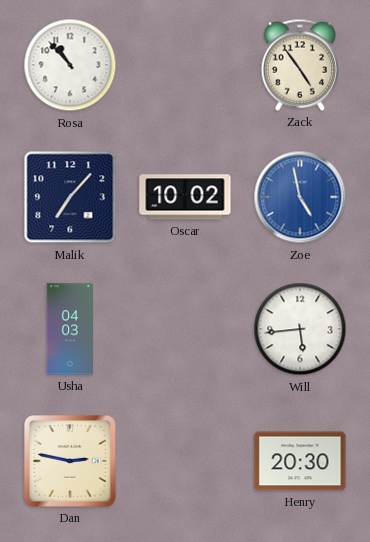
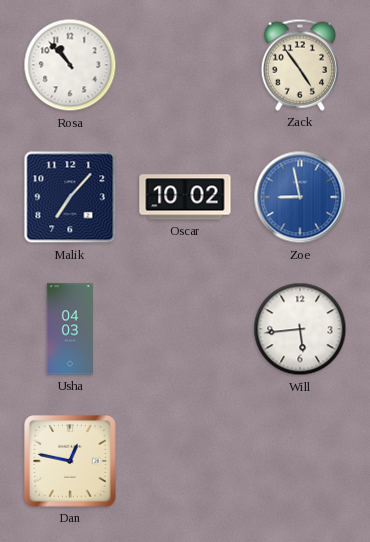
Zoe: 4:58 -> 8:58
Dan: 2:47 -> 12:47
Henry: 20:30 -> none
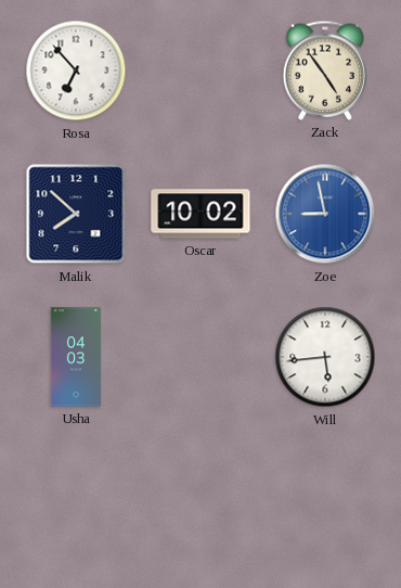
Rosa: 10:53 -> 6:53
Malik: 7:07 -> 7:52
Dan: 12:47 -> none
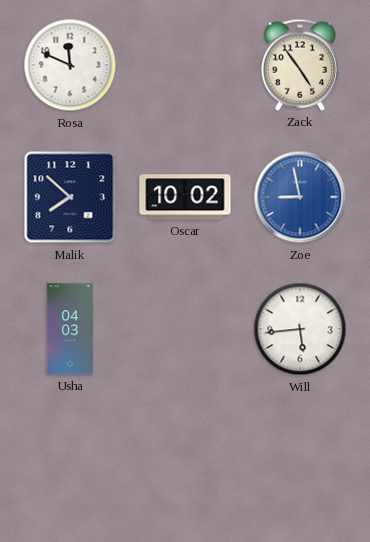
Rosa: 6:53 -> 11:49
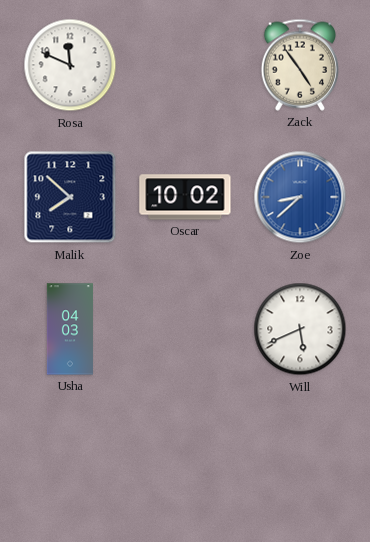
Zoe: 8:58 -> 8:38
Will: 5:44 -> 5:41
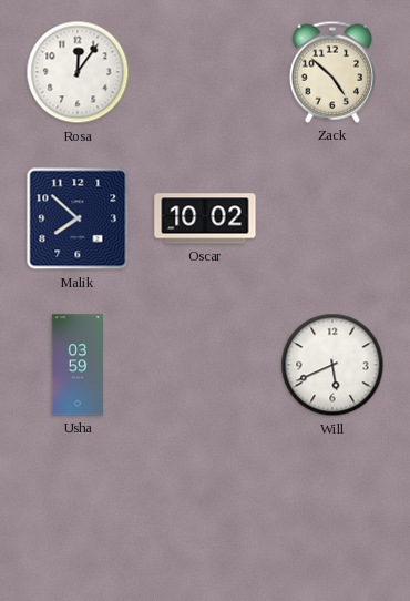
Rosa: 11:49 -> 12:06
Zack: 4:54 -> 4:52
Zoe: 8:38 -> none
Usha: 04:03 -> 03:59
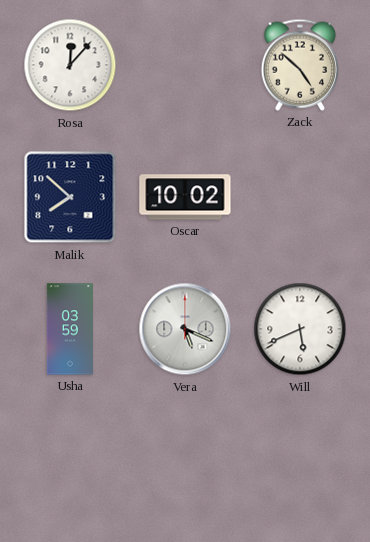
Rosa: 12:06 -> 12:07
Vera: none -> 5:19
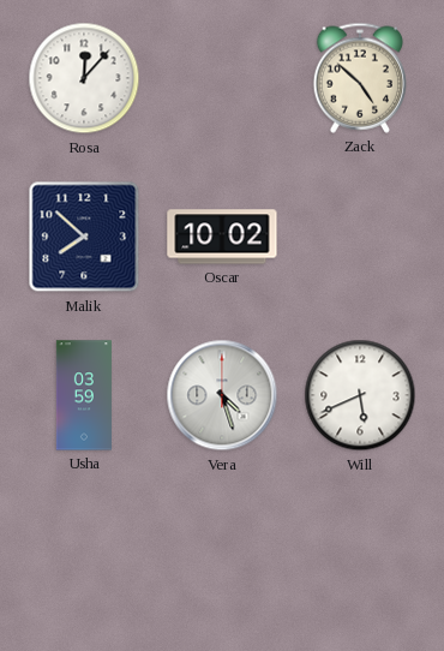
Vera: 5:19 -> 4:27
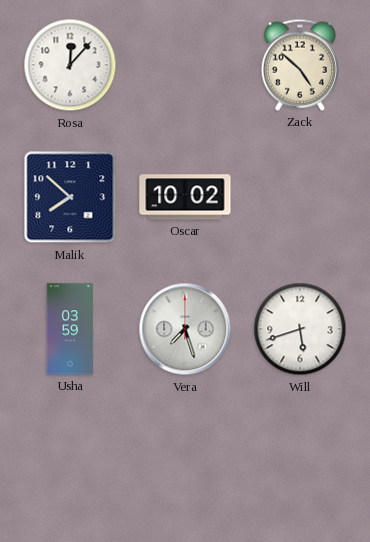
Vera: 4:27 -> 7:27
Will: 5:41 -> 5:42
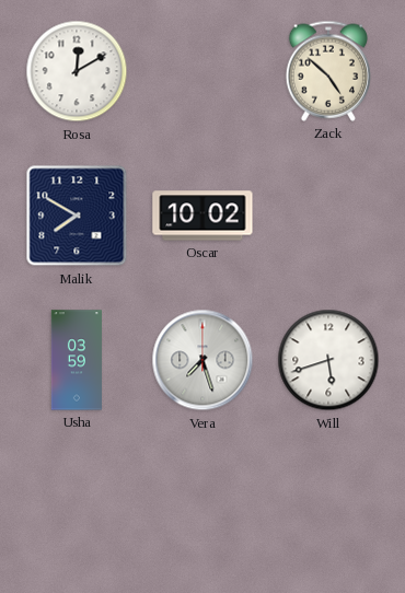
Rosa: 12:07 -> 12:10
Malik: 7:52 -> 7:50
